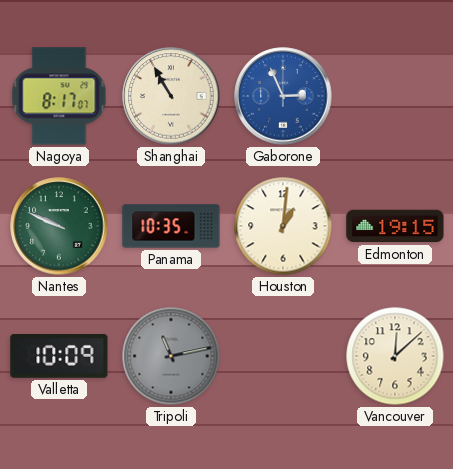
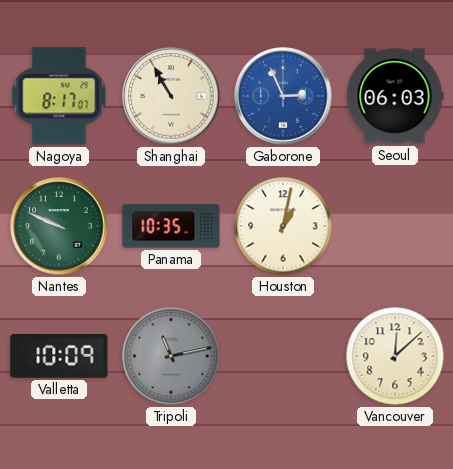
Seoul: none -> 06:03
Houston: 1:01 -> 1:02
Edmonton: 19:15 -> none
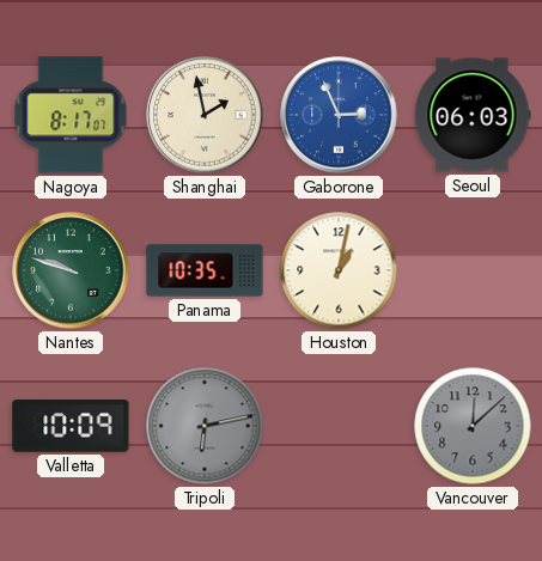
Shanghai: 10:55 -> 1:58
Nantes: 9:49 -> 9:48
Tripoli: 11:13 -> 6:13
Vancouver dial: cream -> grey
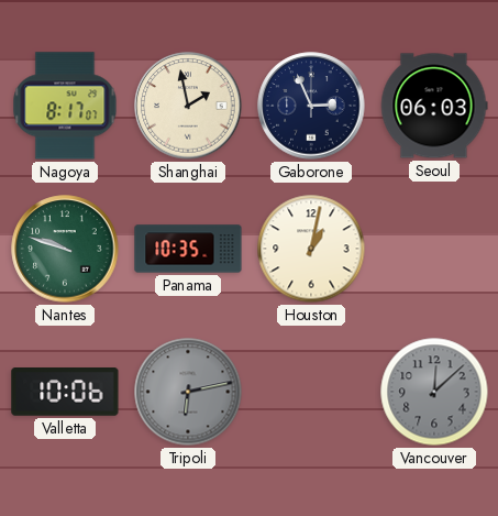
Gaborone dial: blue -> navy
Valletta: 10:09 -> 10:06
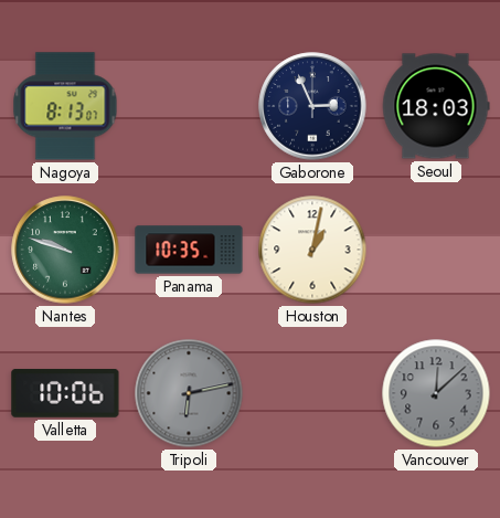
Nagoya: 8:17 -> 8:13
Shanghai: 1:58 -> none
Seoul: 06:03 -> 18:03
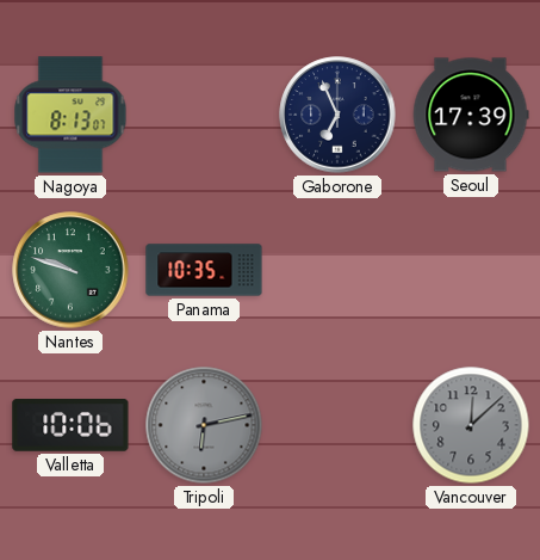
Gaborone: 2:56 -> 6:56
Seoul: 18:03 -> 17:39
Houston: 1:02 -> none
